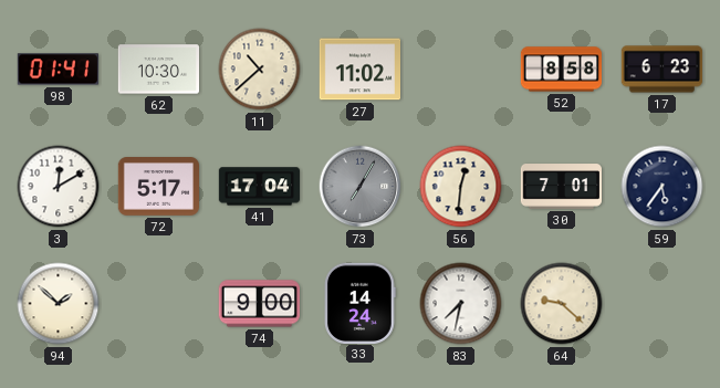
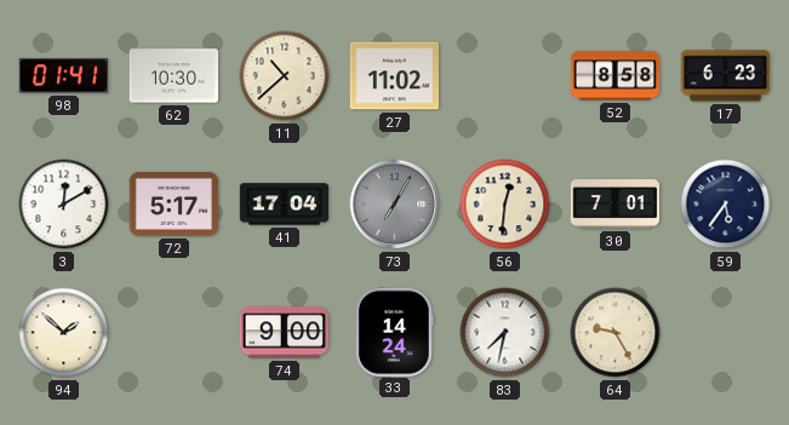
64: 9:22 -> 9:25
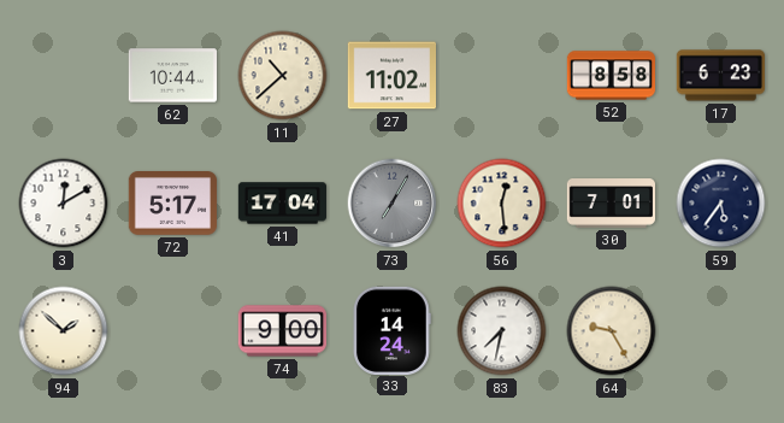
98: 01:41 -> none
62: 10:30 -> 10:44
56: 12:31 -> 12:29
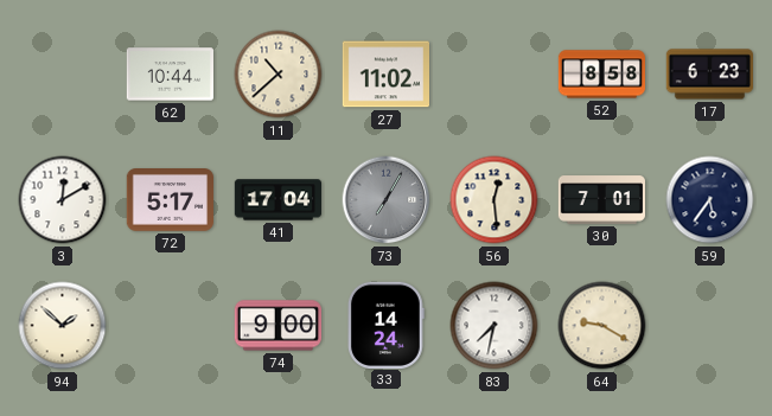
64: 9:25 -> 9:20
